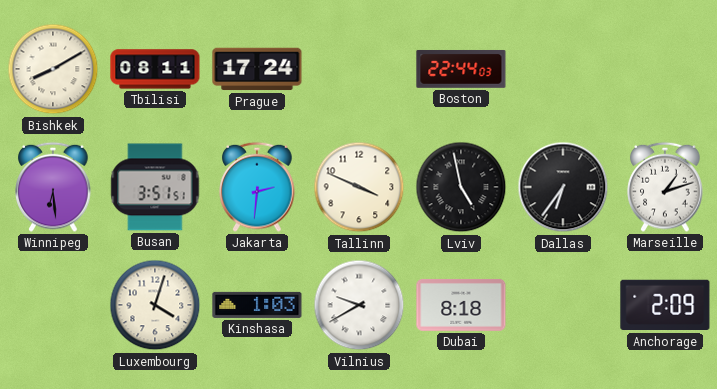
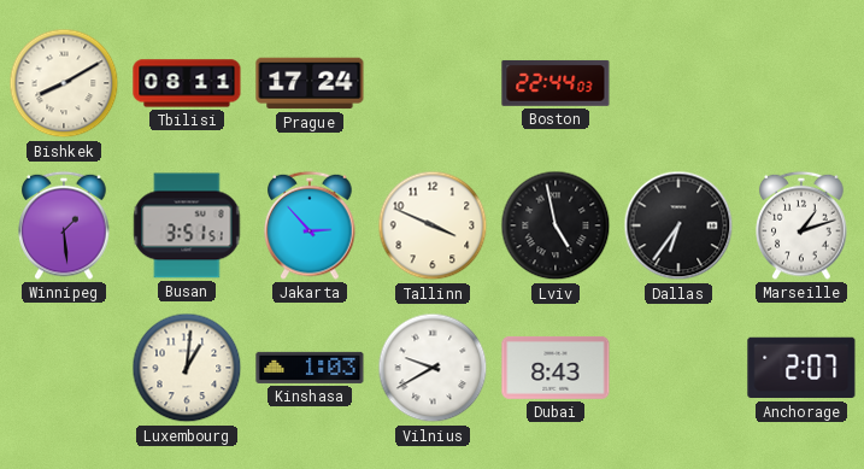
Winnipeg: 6:29 -> 1:29
Jakarta: 2:31 -> 2:53
Luxembourg: 4:03 -> 1:01
Dubai: 8:18 -> 8:43
Anchorage: 2:09 -> 2:07
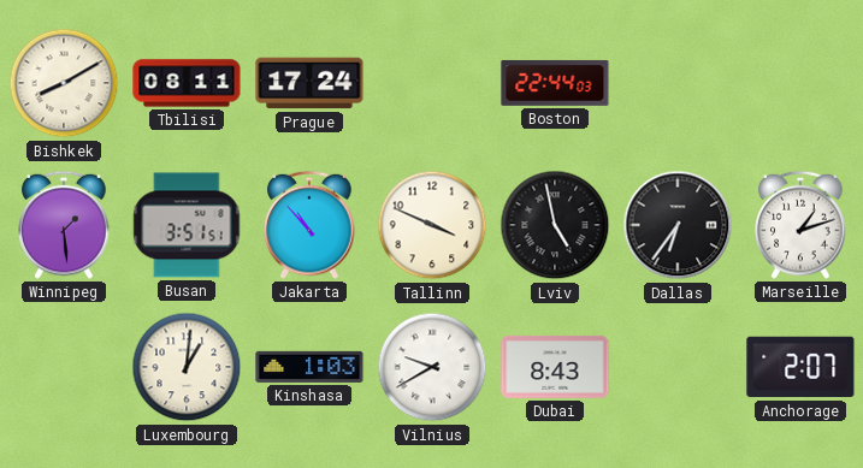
Jakarta: 2:53 -> 10:53
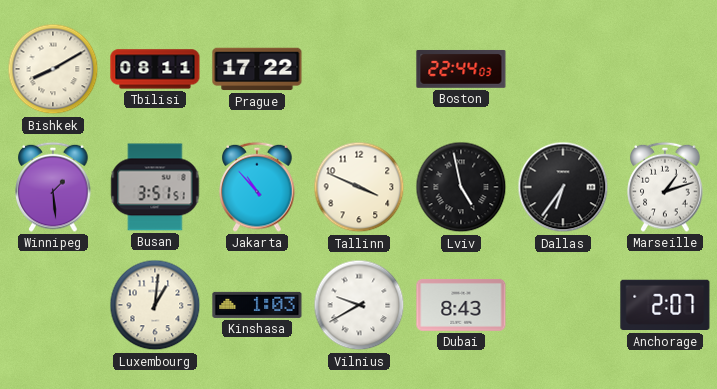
Prague: 17:24 -> 17:22
